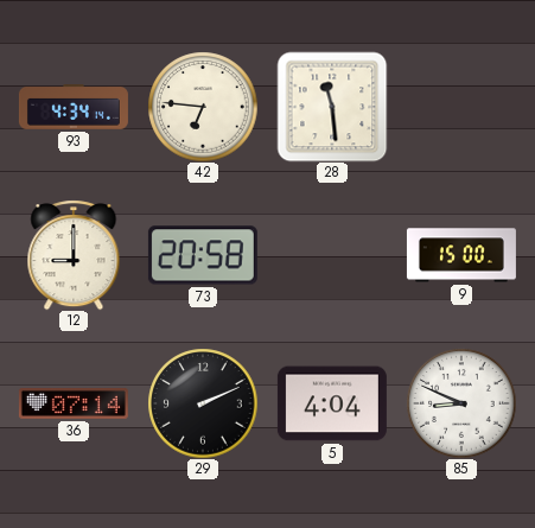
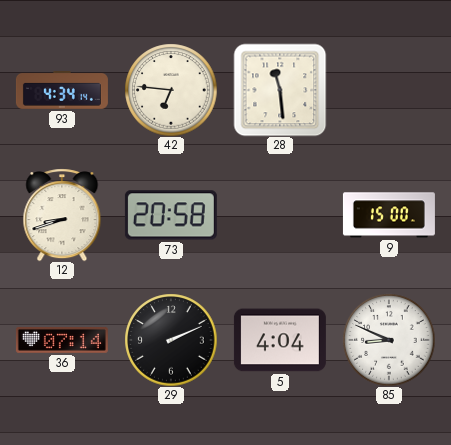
12: 9:00 -> 8:42
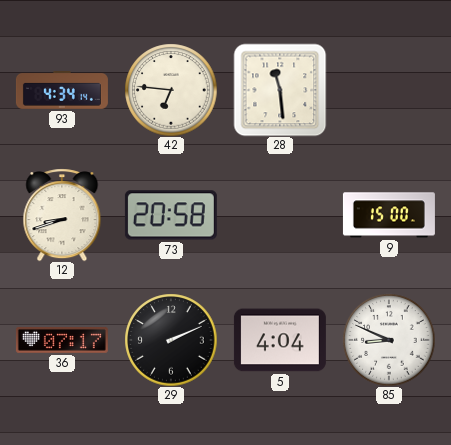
36: 07:14 -> 07:17
